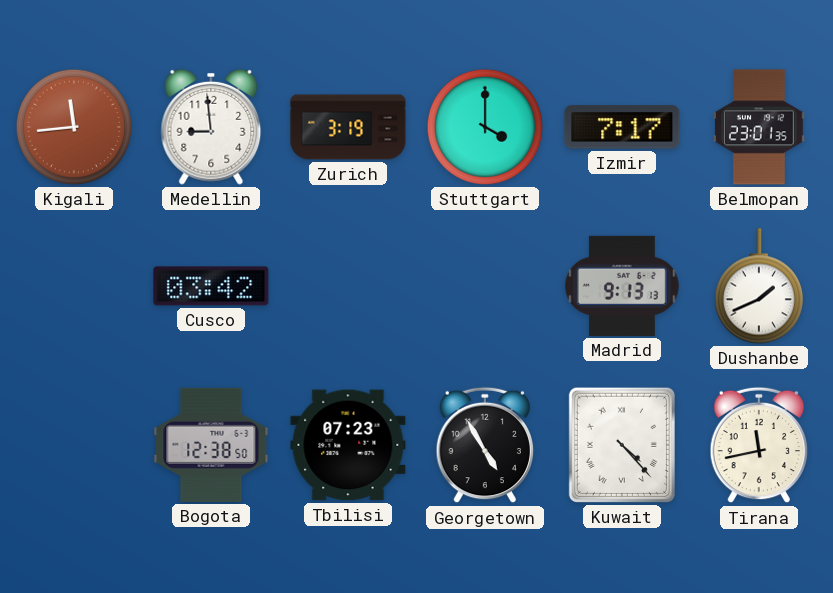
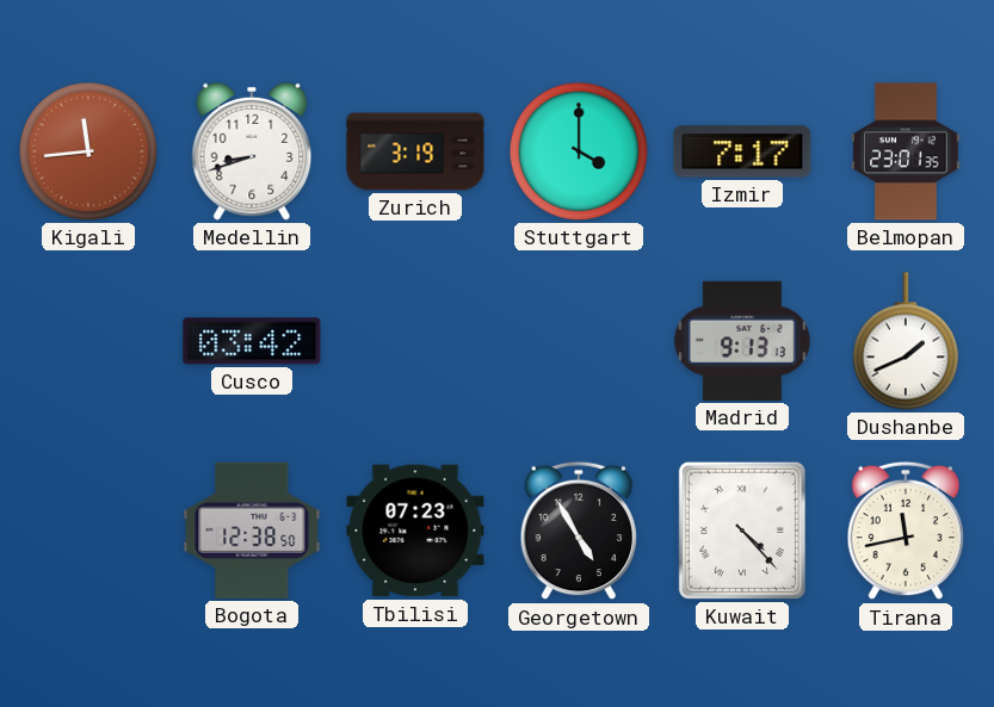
Medellin: 8:59 -> 8:42
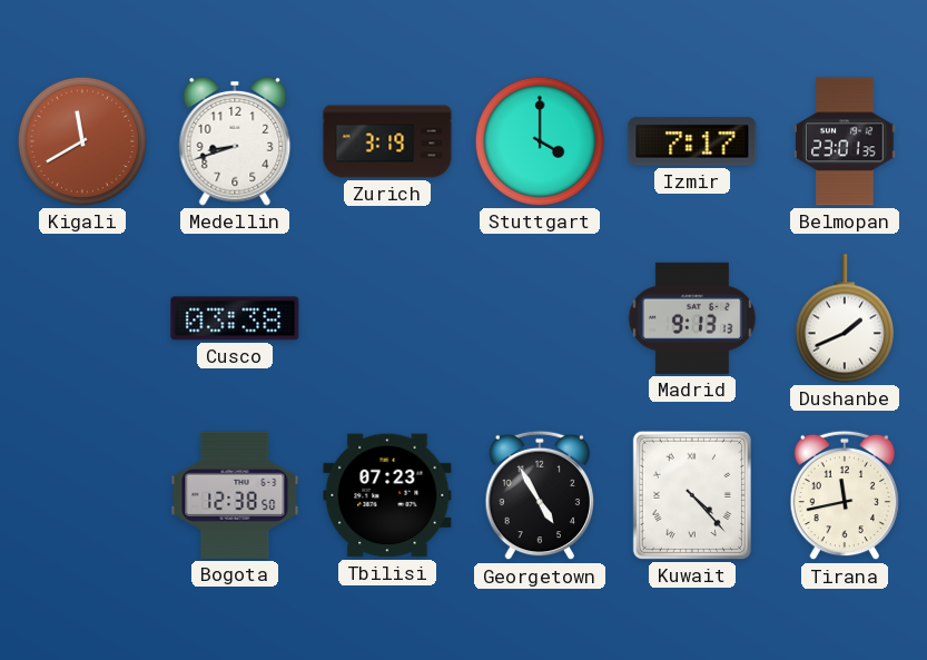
Kigali: 11:44 -> 11:40
Cusco: 03:42 -> 03:38
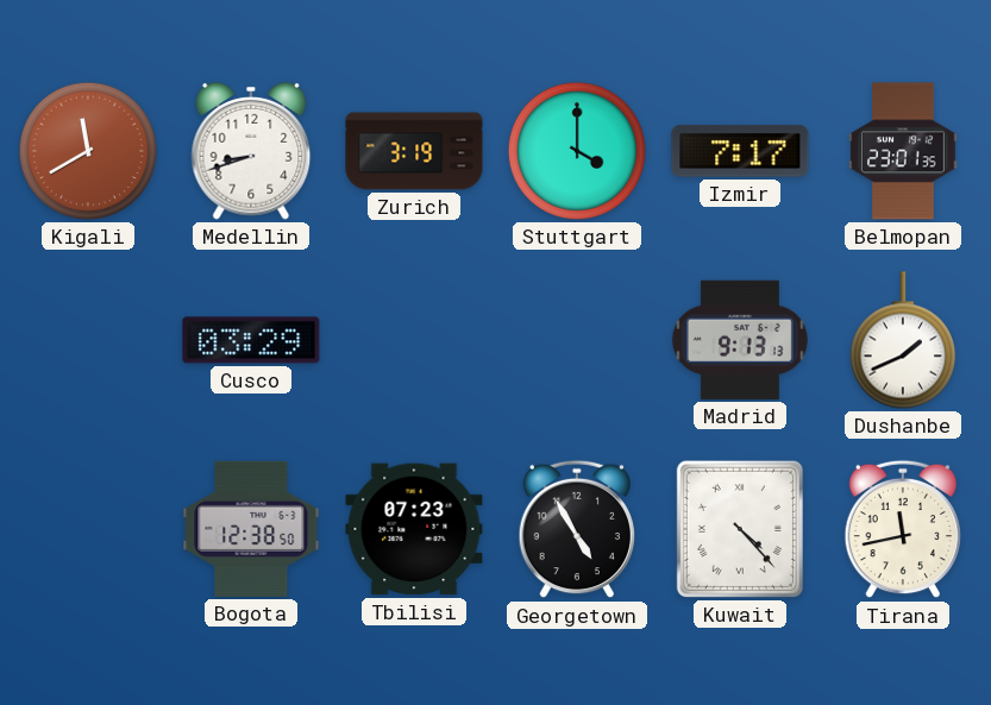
Cusco: 03:38 -> 03:29
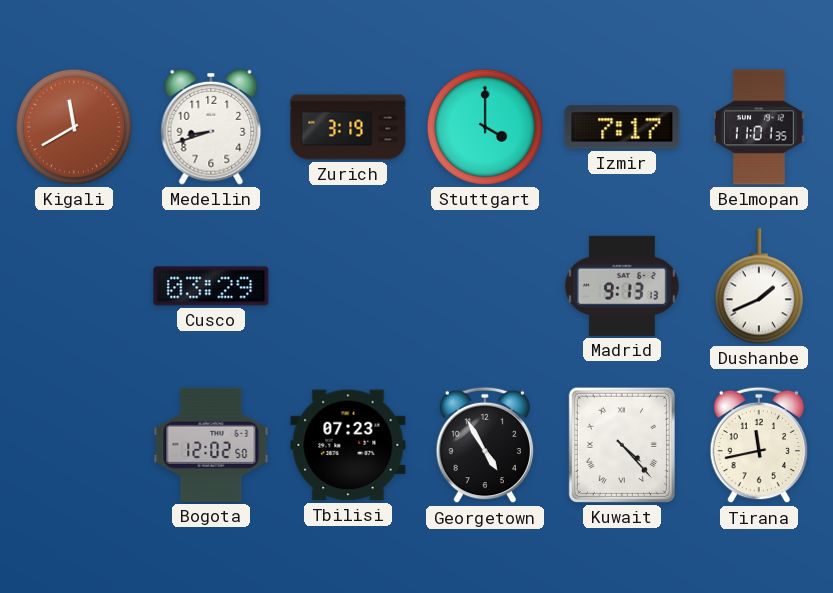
Belmopan: 23:01 -> 11:01
Bogota: 12:38 -> 12:02
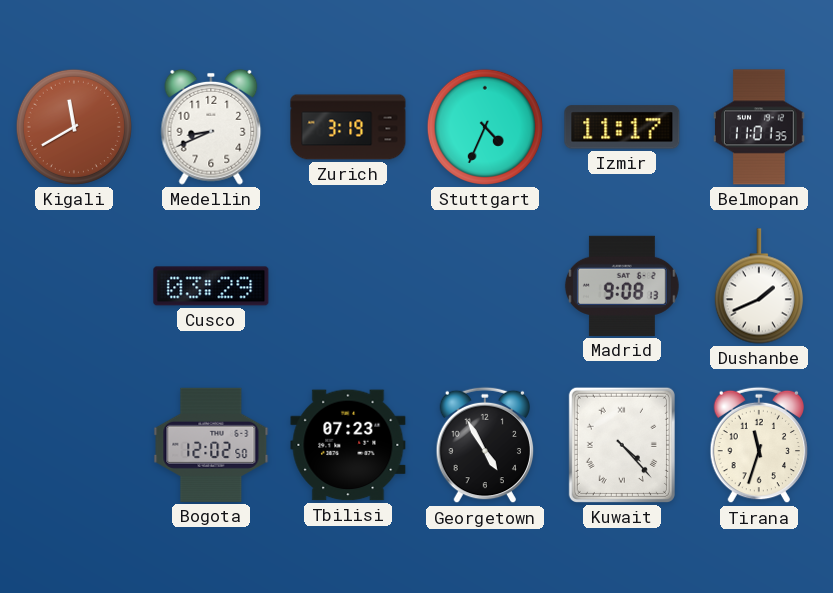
Medellin: 8:42 -> 8:41
Stuttgart: 4:00 -> 4:34
Izmir: 7:17 -> 11:17
Madrid: 9:13 -> 9:08
Tirana: 11:43 -> 11:33
